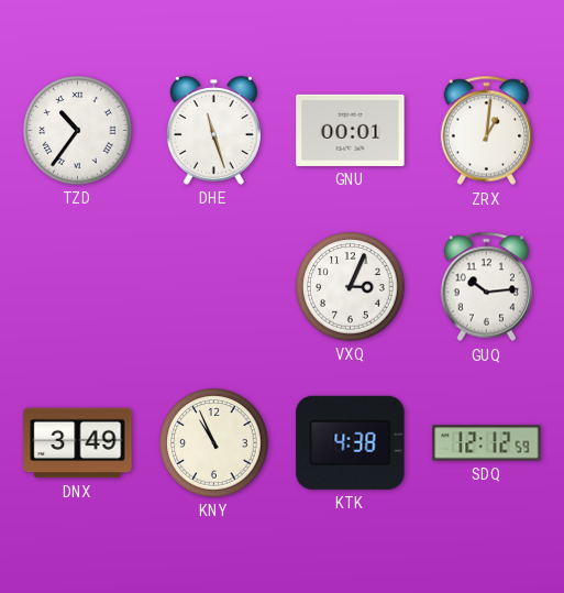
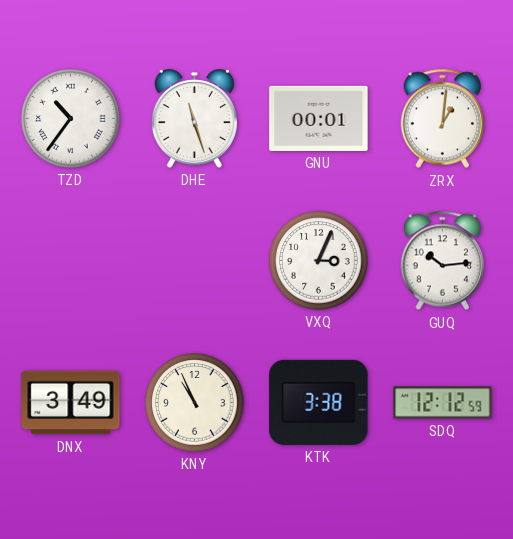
KTK: 4:38 -> 3:38
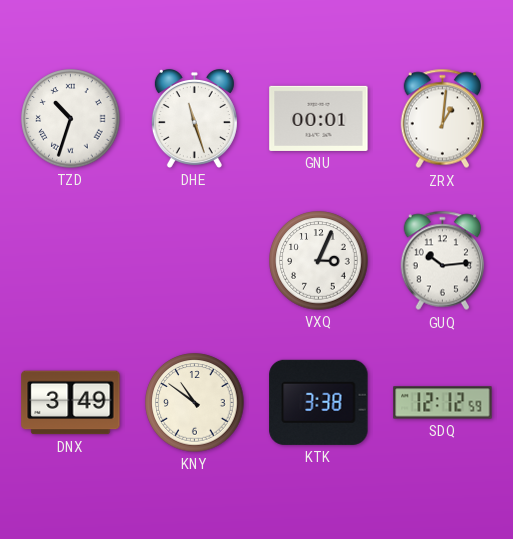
TZD: 10:36 -> 10:33
KNY: 10:56 -> 10:51
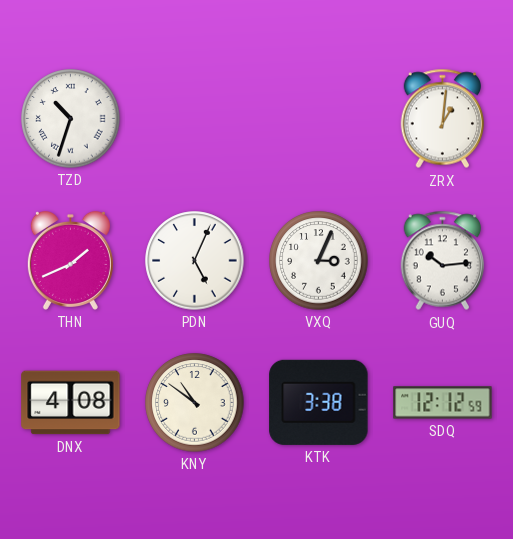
DHE: 11:27 -> none
GNU: 00:01 -> none
THN: none -> 1:41
PDN: none -> 5:04
DNX: 3:49 -> 4:08
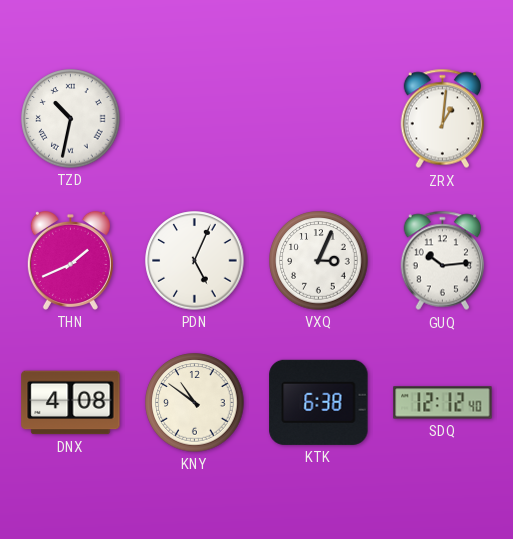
TZD: 10:33 -> 10:32
KTK: 3:38 -> 6:38
SDQ: 12:12:59 -> 12:12:40
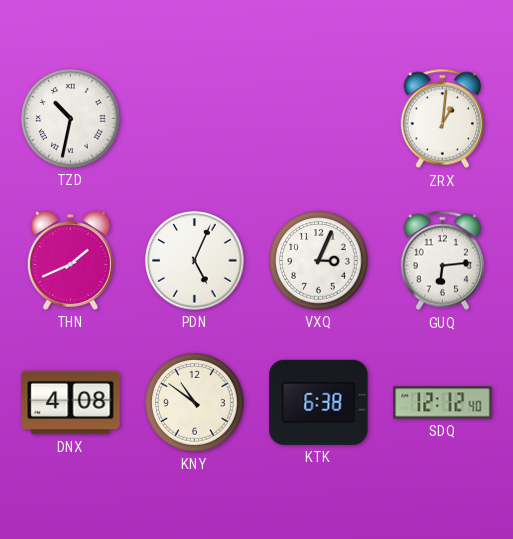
GUQ: 10:14 -> 6:14
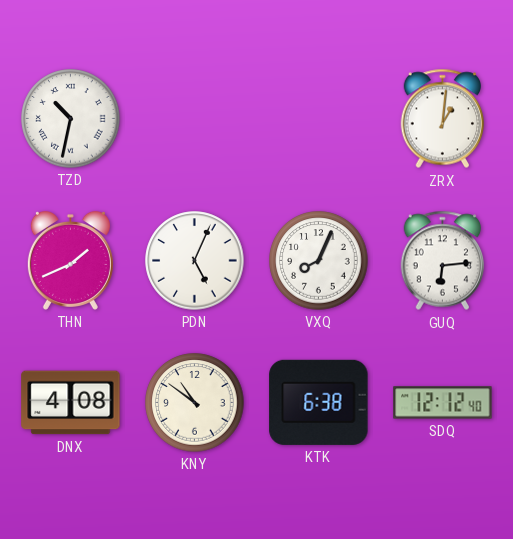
VXQ: 3:04 -> 8:04
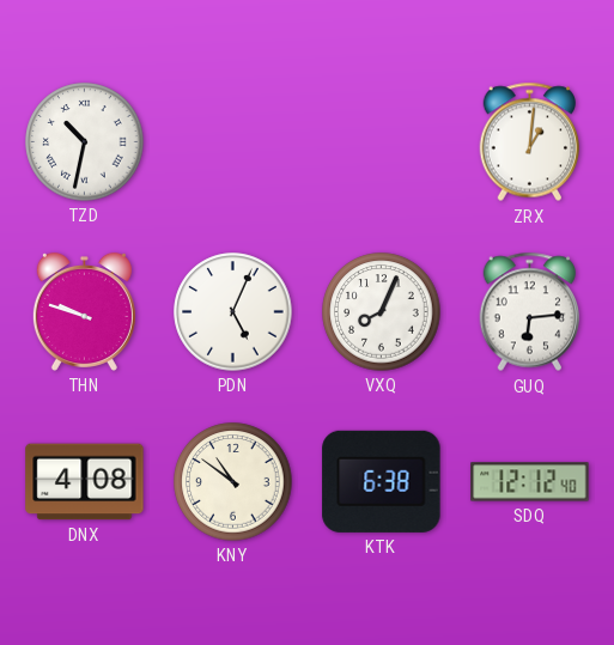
THN: 1:41 -> 9:48
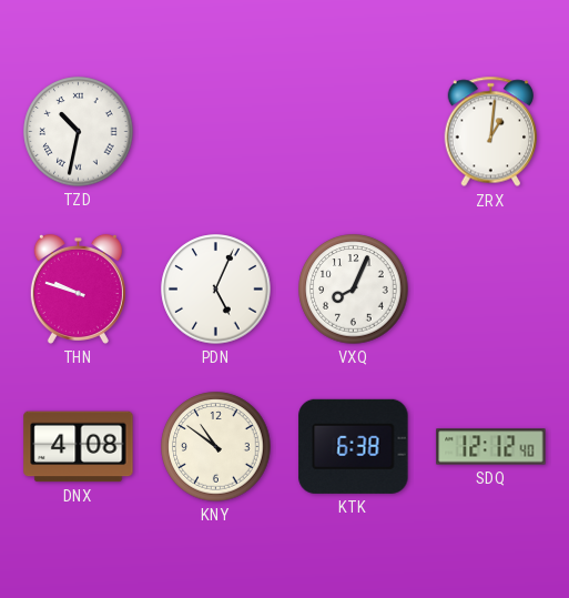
GUQ: 6:14 -> none
